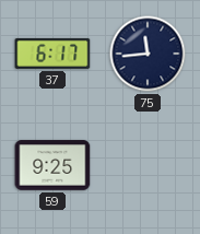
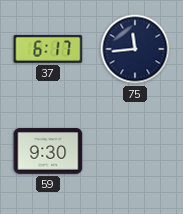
59: 9:25 -> 9:30
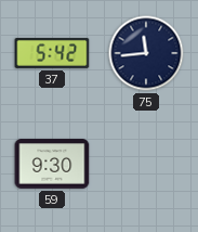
37: 6:17 -> 5:42
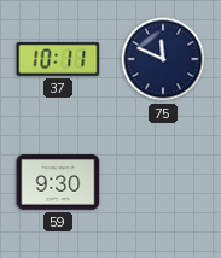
37: 5:42 -> 10:11
75: 11:44 -> 11:49
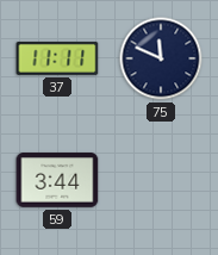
37: 10:11 -> 11:11
59: 9:30 -> 3:44
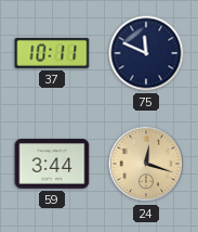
37: 11:11 -> 10:11
24: none -> 12:18
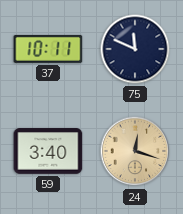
59: 3:44 -> 3:40
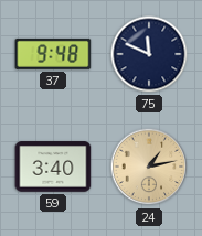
37: 10:11 -> 9:48
24: 12:18 -> 1:13
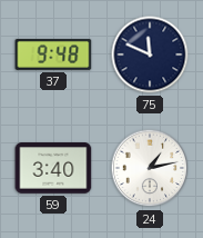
24 dial: champagne -> white
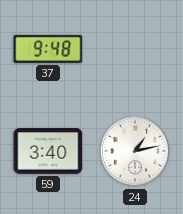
75: 11:49 -> none
